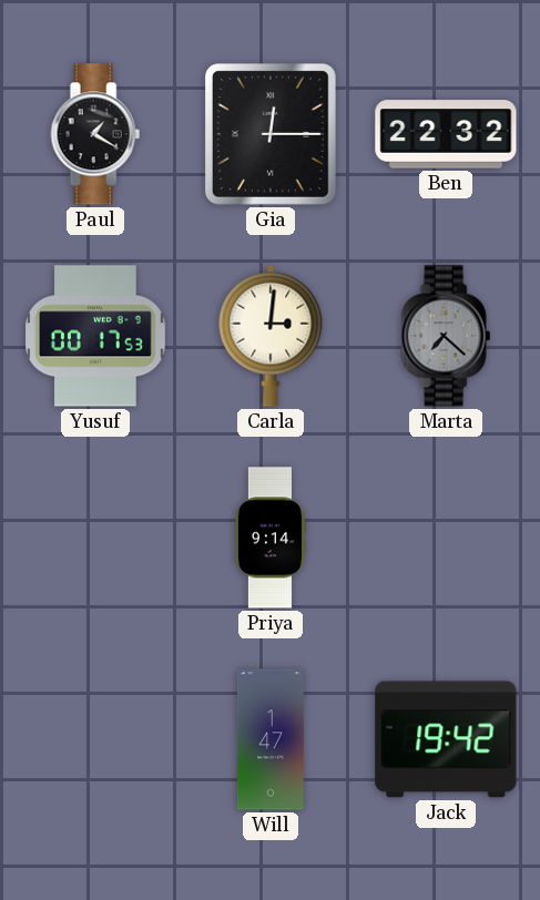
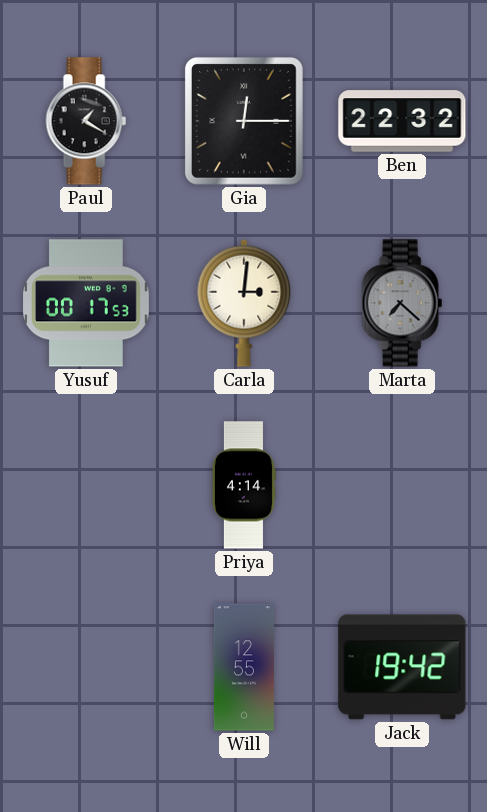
Priya: 9:14 -> 4:14
Will: 1:47 -> 12:55
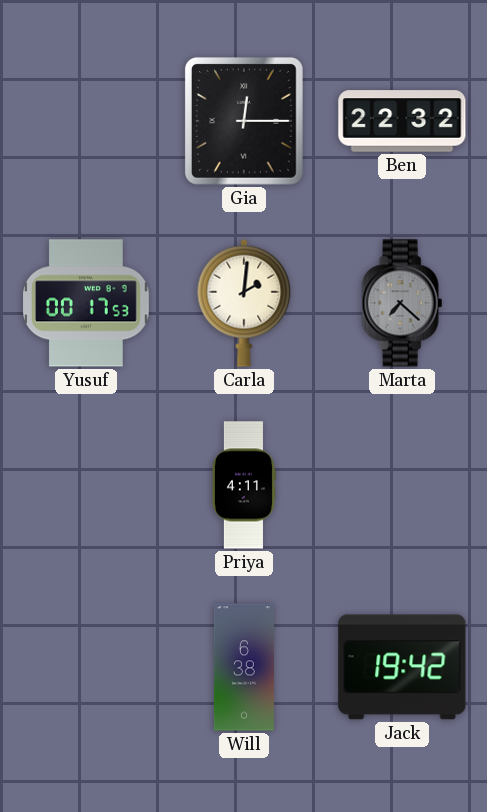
Paul: 1:20 -> none
Carla: 3:01 -> 2:01
Priya: 4:14 -> 4:11
Will: 12:55 -> 6:38
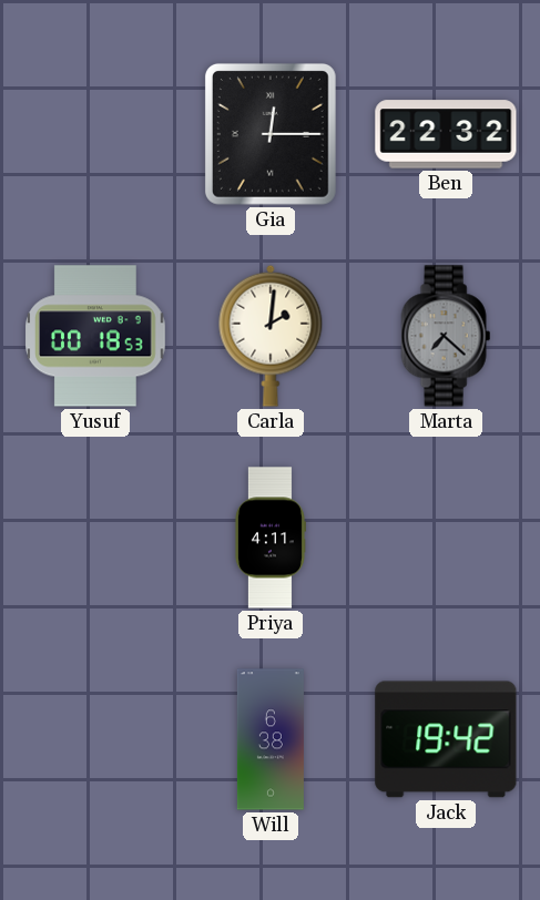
Yusuf: 00:17 -> 00:18
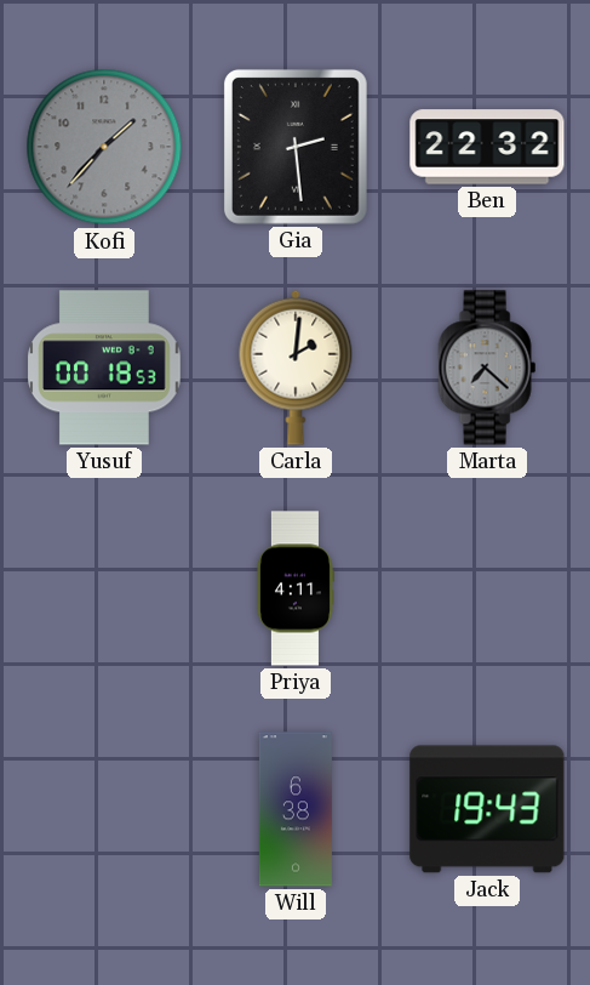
Kofi: none -> 1:37
Gia: 12:15 -> 2:29
Jack: 19:42 -> 19:43
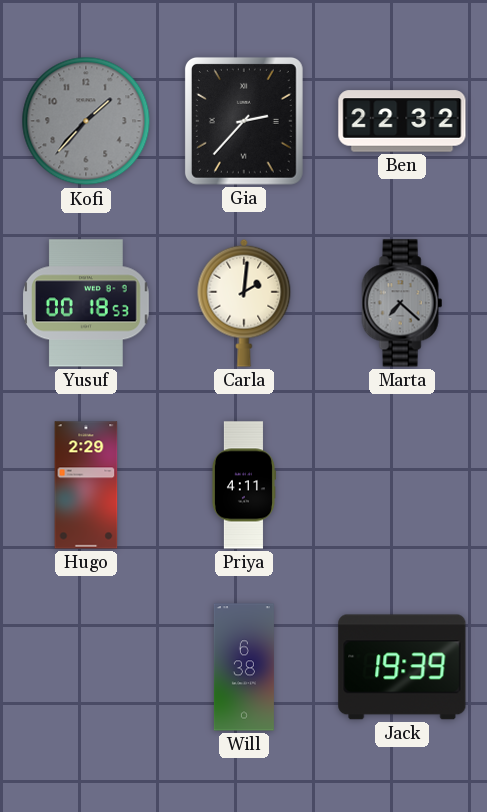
Gia: 2:29 -> 2:37
Hugo: none -> 2:29
Jack: 19:43 -> 19:39
